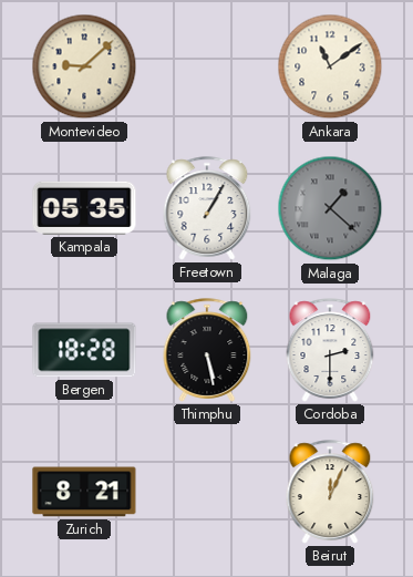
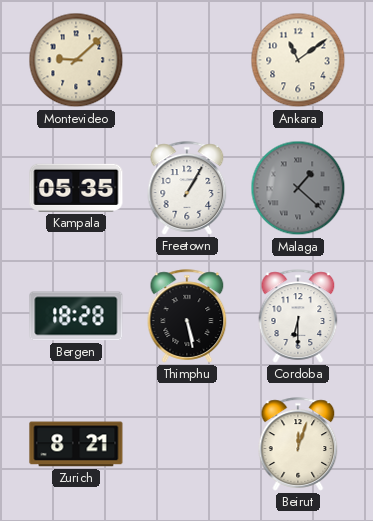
Cordoba: 2:30 -> 6:30
Beirut: 12:04 -> 12:03
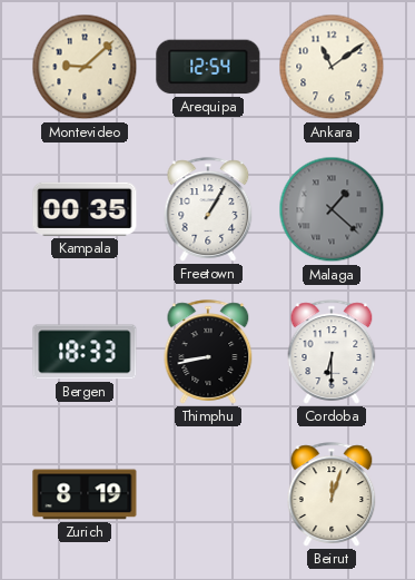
Arequipa: none -> 12:54
Kampala: 05:35 -> 00:35
Bergen: 18:28 -> 18:33
Thimphu: 5:28 -> 8:43
Zurich: 8:21 -> 8:19
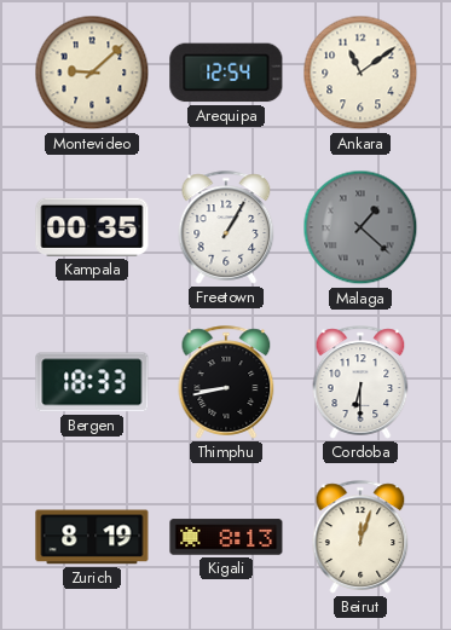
Kigali: none -> 8:13
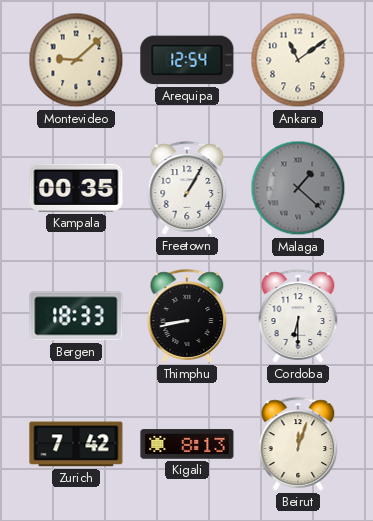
Zurich: 8:19 -> 7:42
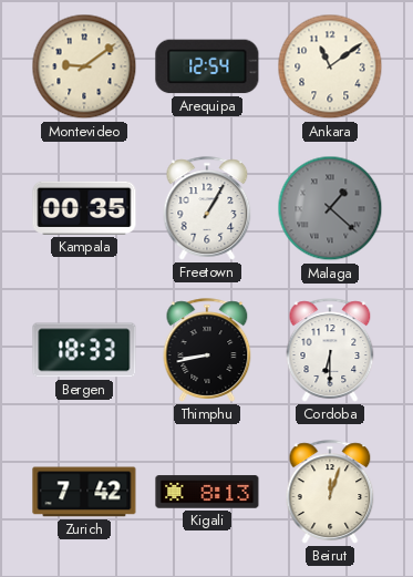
Montevideo: 9:08 -> 9:09
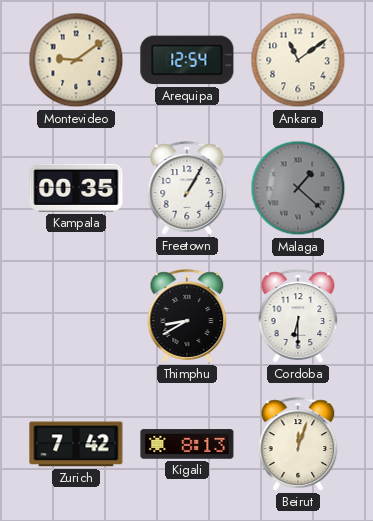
Bergen: 18:33 -> none
Thimphu: 8:43 -> 8:40
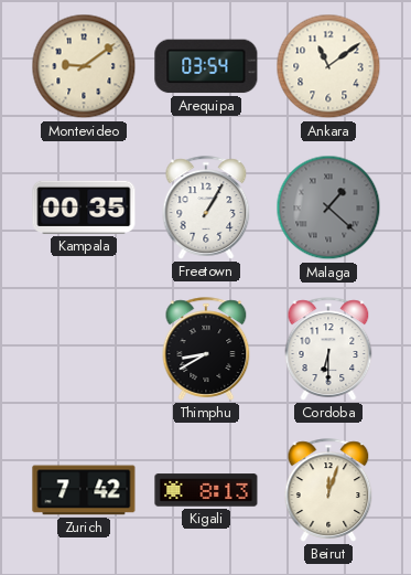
Arequipa: 12:54 -> 03:54
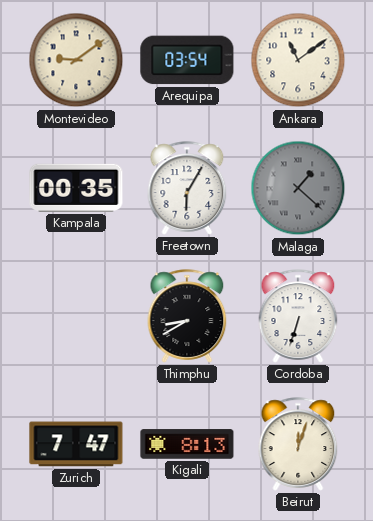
Freetown: 1:05 -> 6:05
Cordoba: 6:30 -> 6:33
Zurich: 7:42 -> 7:47
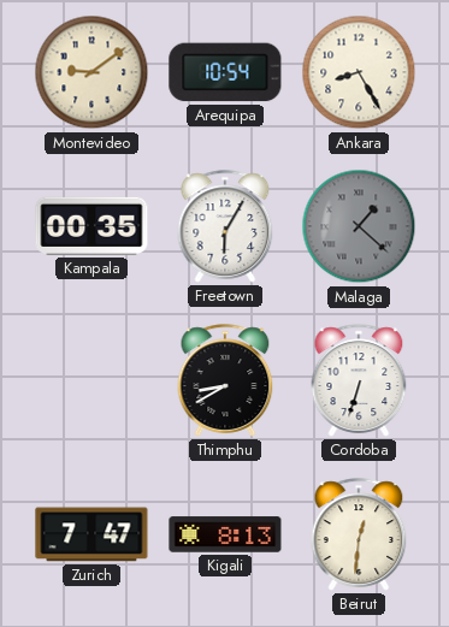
Arequipa: 03:54 -> 10:54
Ankara: 11:09 -> 8:25
Beirut: 12:03 -> 12:31
